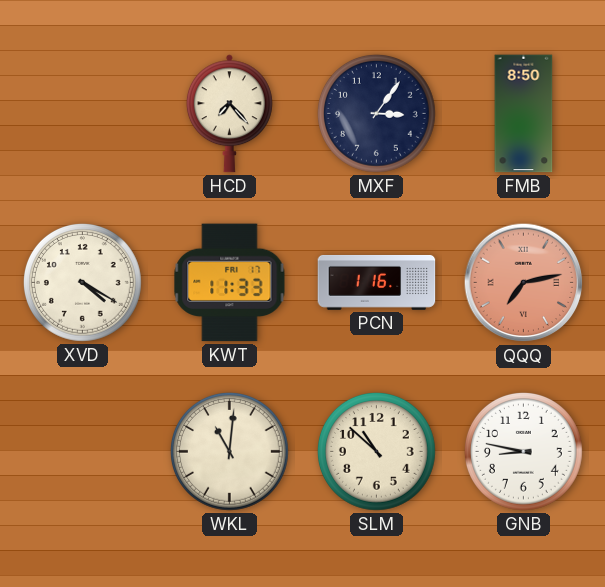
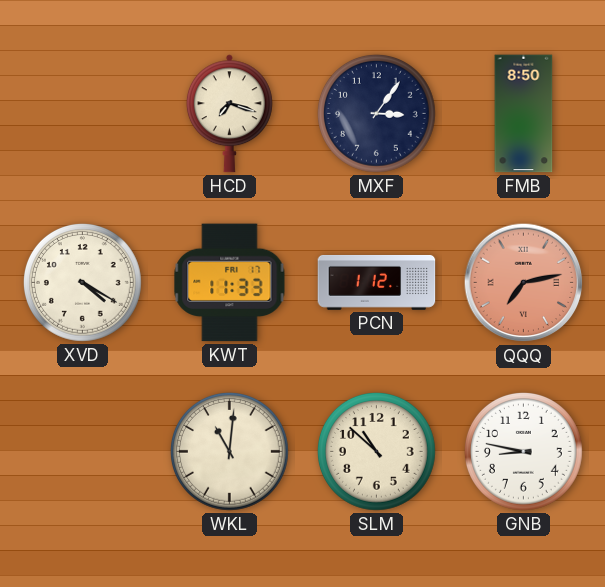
HCD: 7:23 -> 7:18
PCN: 1:16 -> 1:12
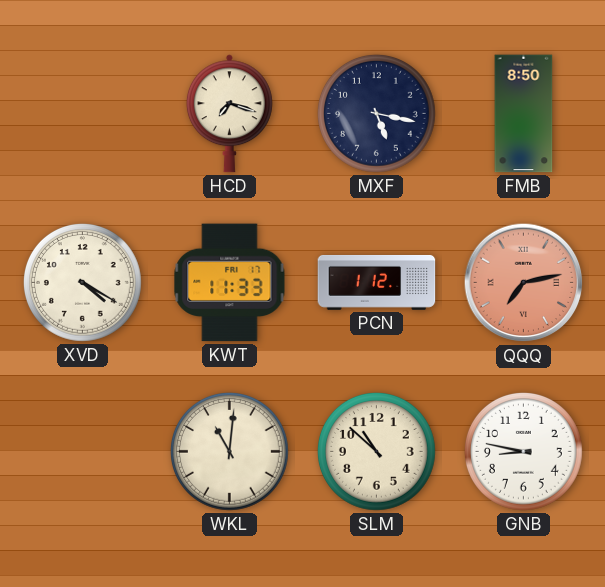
MXF: 3:06 -> 5:17
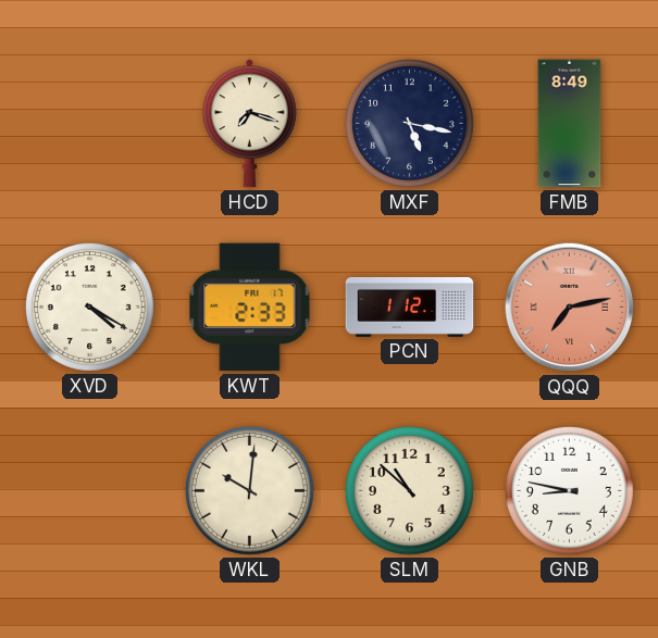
FMB: 8:50 -> 8:49
KWT: 11:33 -> 2:33
WKL: 11:01 -> 10:01
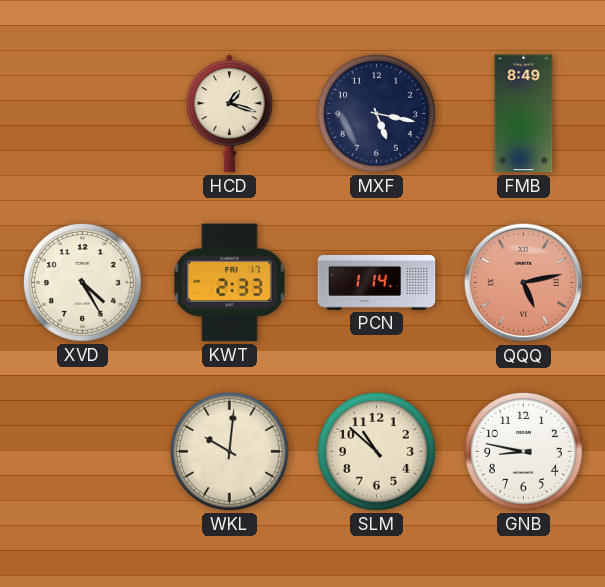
HCD: 7:18 -> 1:18
XVD: 4:20 -> 4:25
PCN: 1:12 -> 1:14
QQQ: 7:13 -> 5:13
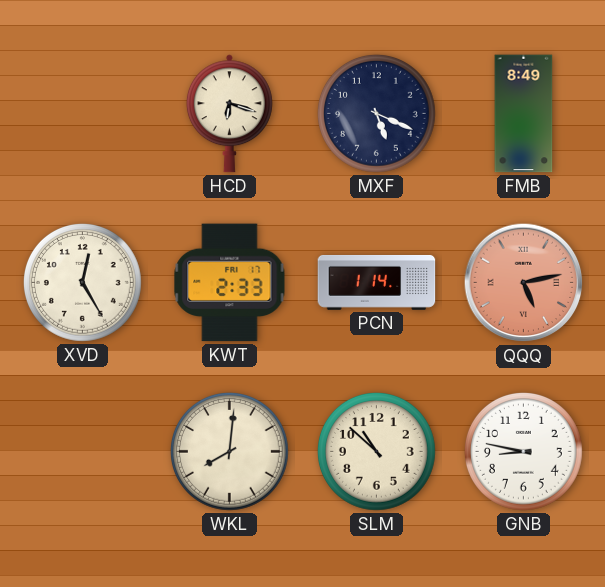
HCD: 1:18 -> 6:18
MXF: 5:17 -> 5:19
XVD: 4:25 -> 12:25
WKL: 10:01 -> 8:01
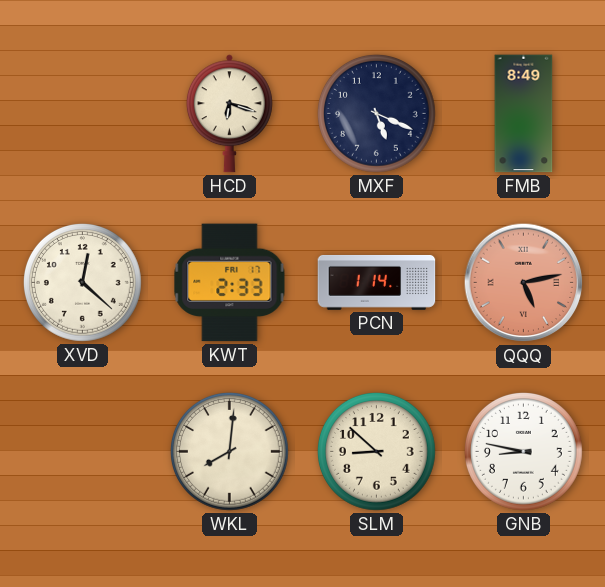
XVD: 12:25 -> 12:22
SLM: 10:52 -> 8:52
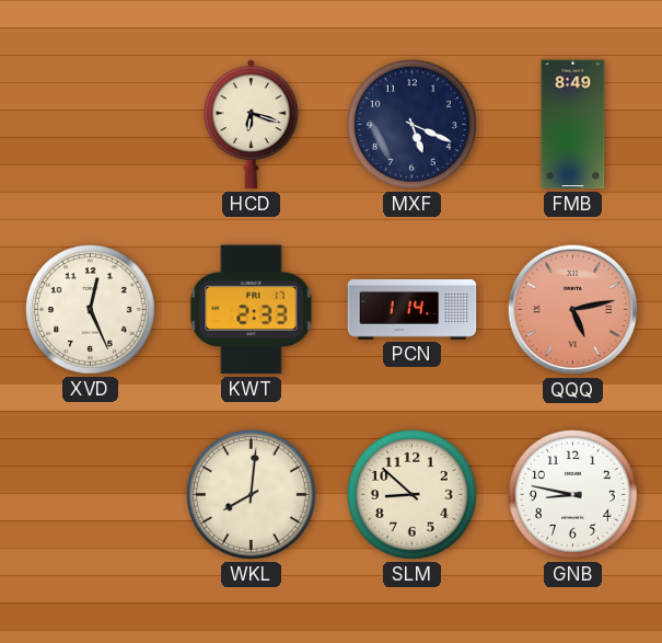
XVD: 12:22 -> 12:26
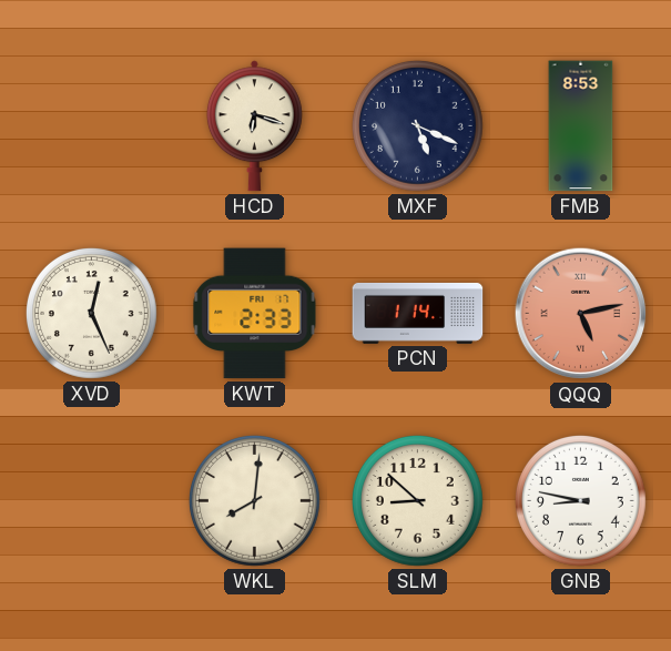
FMB: 8:49 -> 8:53
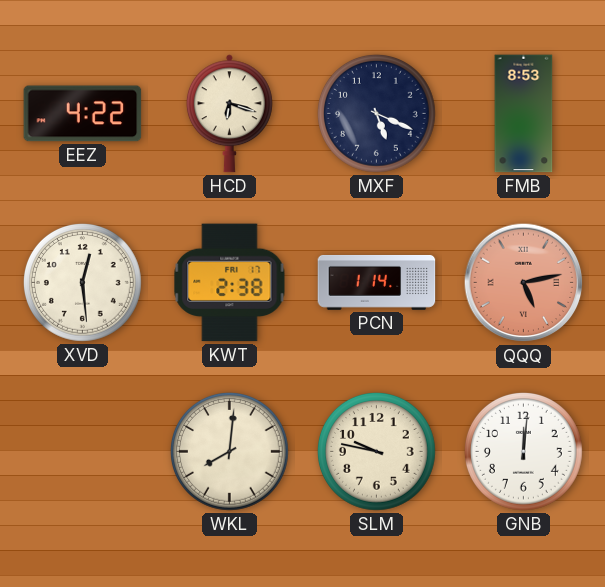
EEZ: none -> 4:22
XVD: 12:26 -> 12:29
KWT: 2:33 -> 2:38
SLM: 8:52 -> 9:47
GNB: 8:47 -> 12:01
